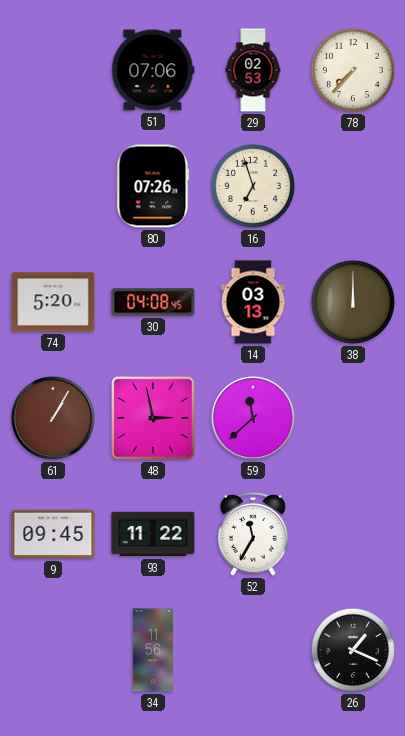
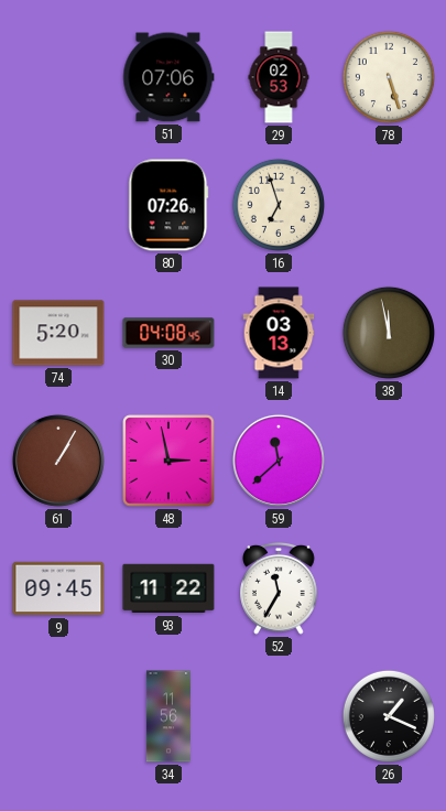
78: 7:37 -> 5:27
38: 12:00 -> 11:58
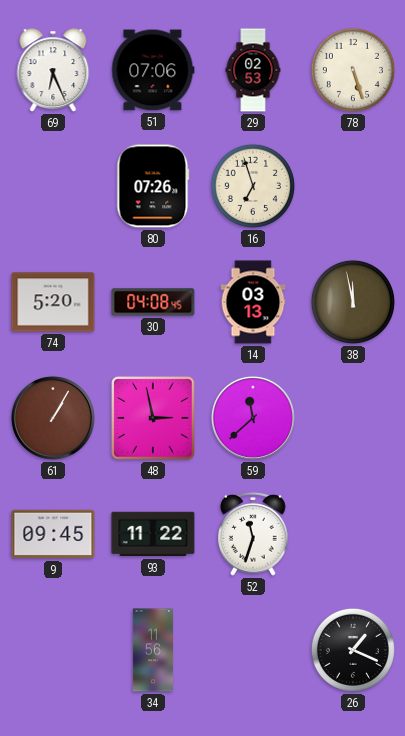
69: none -> 6:26
52: 11:35 -> 11:33
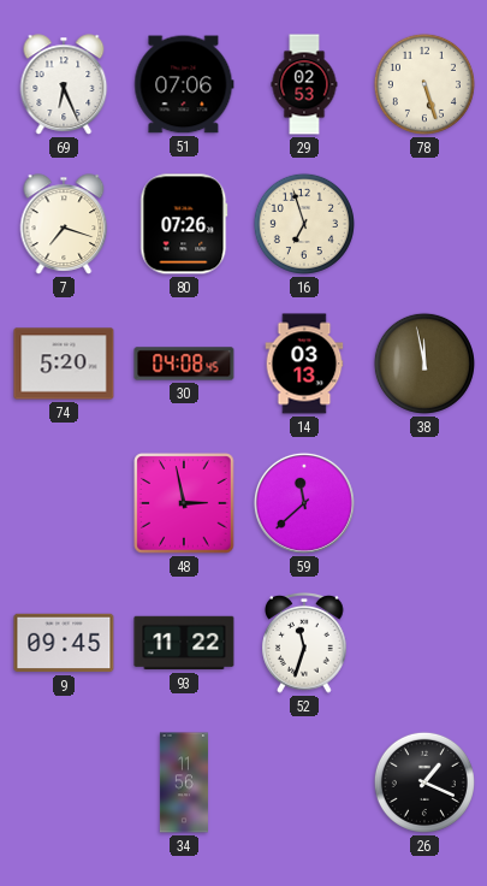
7: none -> 7:18
61: 1:05 -> none
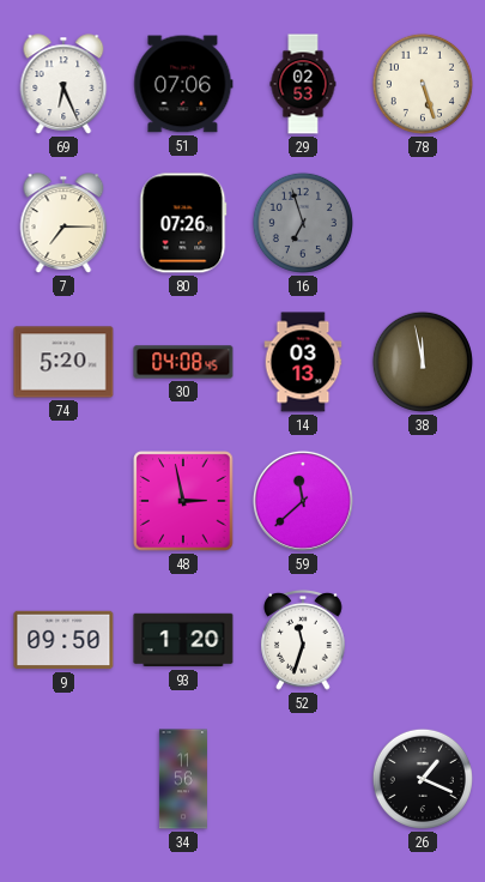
7: 7:18 -> 7:15
16 dial: cream -> grey
9: 09:45 -> 09:50
93: 11:22 -> 1:20
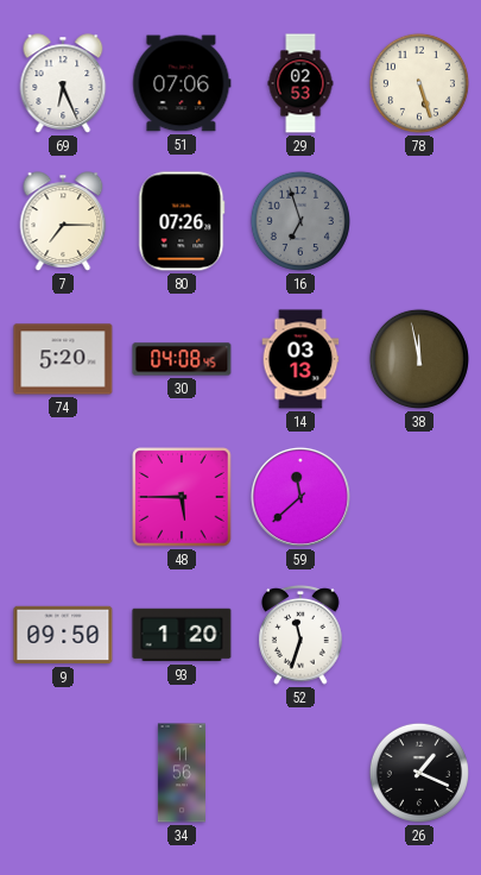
48: 2:58 -> 5:45
